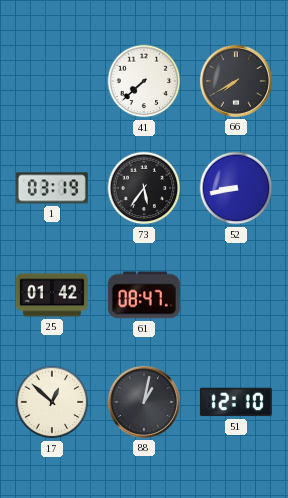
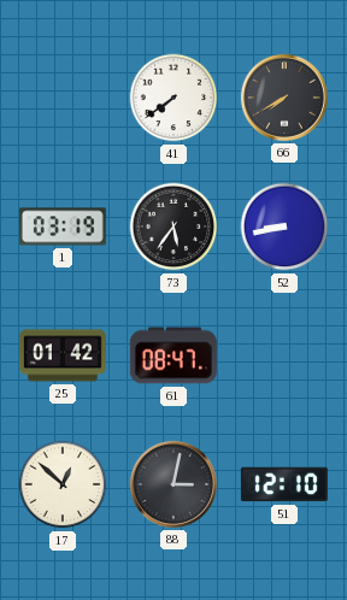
41: 7:38 -> 7:39
88: 1:02 -> 3:02
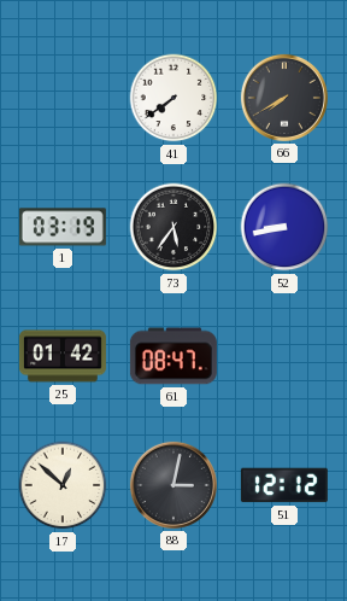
51: 12:10 -> 12:12
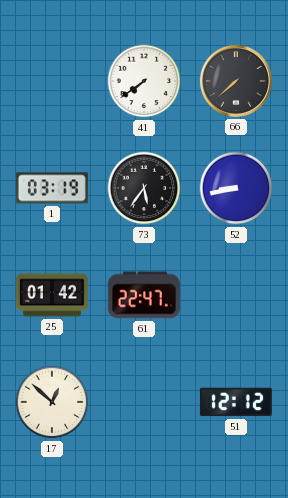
66: 7:40 -> 7:38
61: 08:47 -> 22:47
88: 3:02 -> none
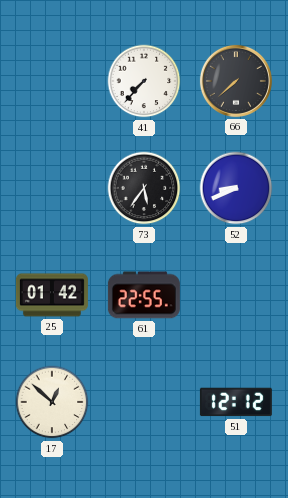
41: 7:39 -> 7:37
1: 03:19 -> none
52: 8:43 -> 8:41
61: 22:47 -> 22:55
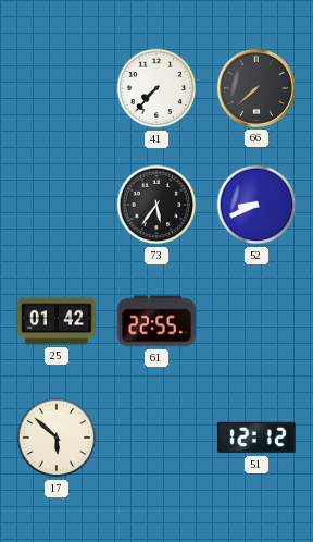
17: 12:52 -> 5:52
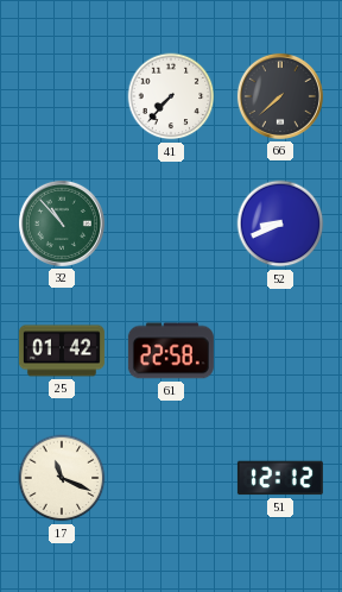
32: none -> 10:53
73: 5:36 -> none
61: 22:55 -> 22:58
17: 5:52 -> 11:19
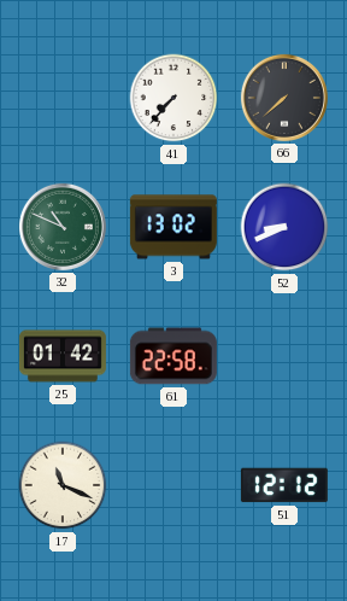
32: 10:53 -> 10:49
3: none -> 13:02
